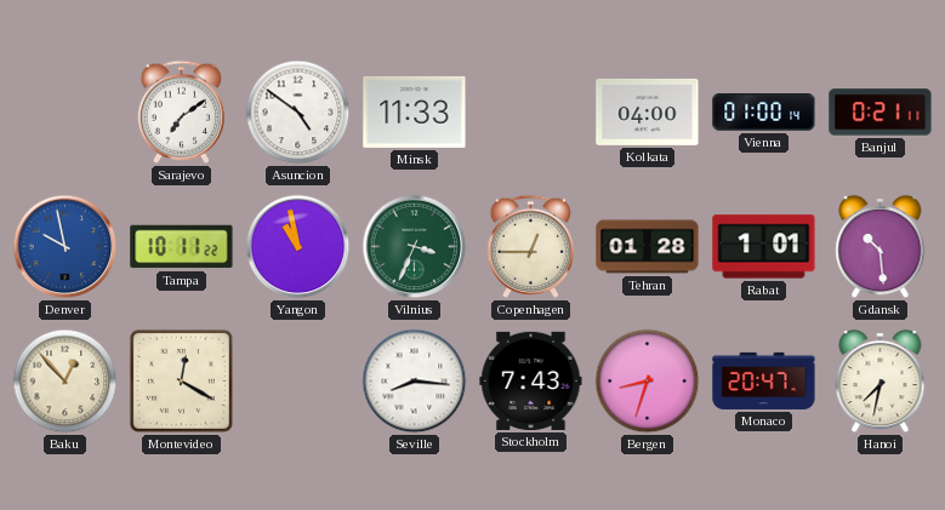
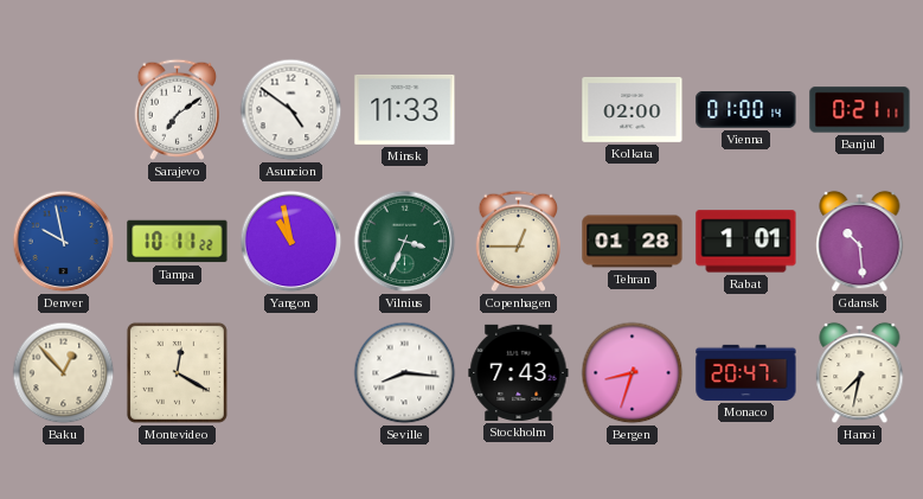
Kolkata: 04:00 -> 02:00
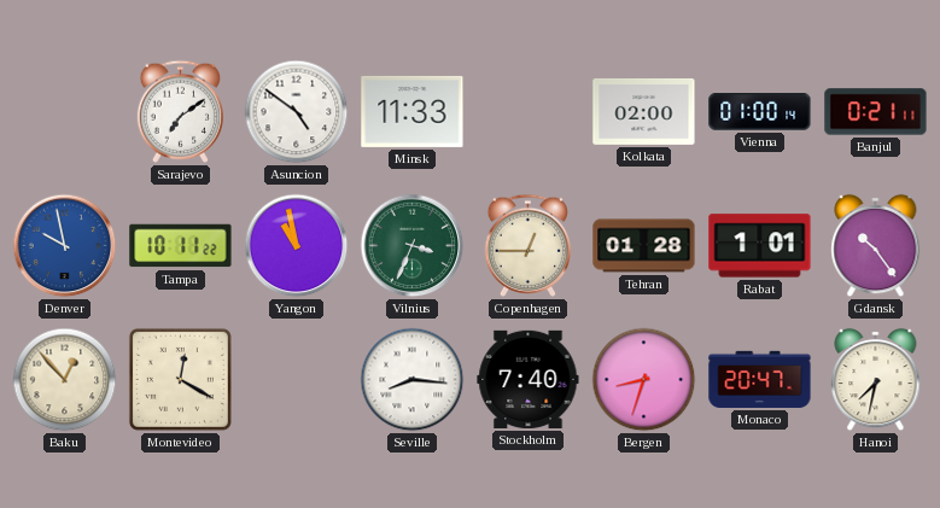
Gdansk: 10:29 -> 10:24
Stockholm: 7:43 -> 7:40
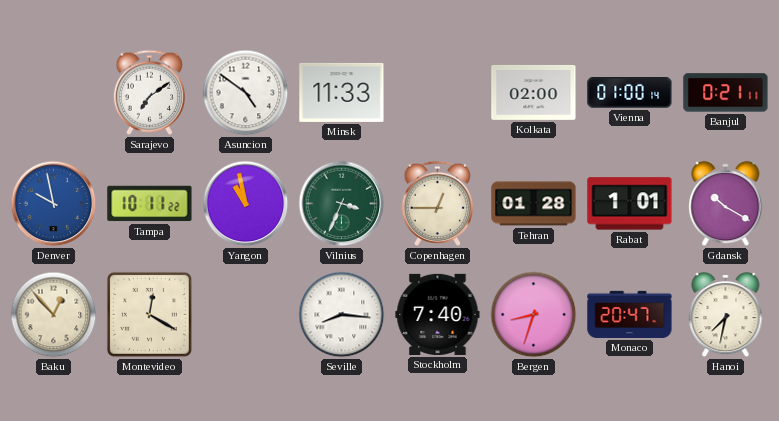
Gdansk: 10:24 -> 10:20
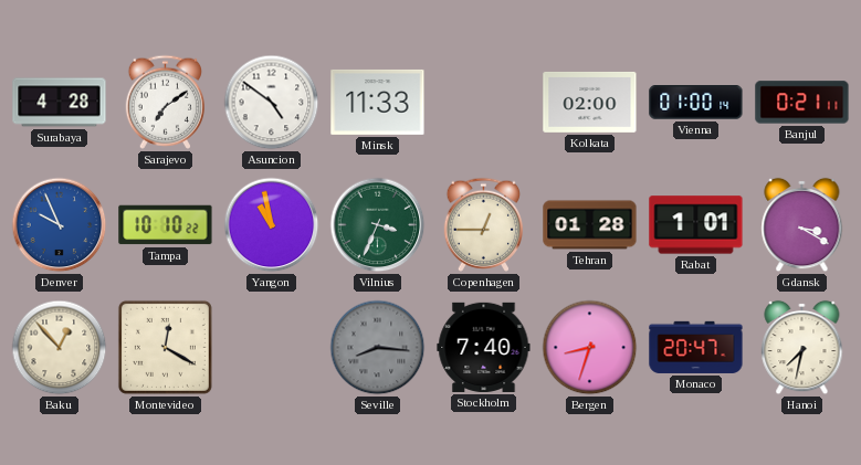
Surabaya: none -> 4:28
Denver: 9:58 -> 9:56
Tampa: 10:11 -> 10:10
Gdansk: 10:20 -> 3:20
Seville dial: white -> grey
